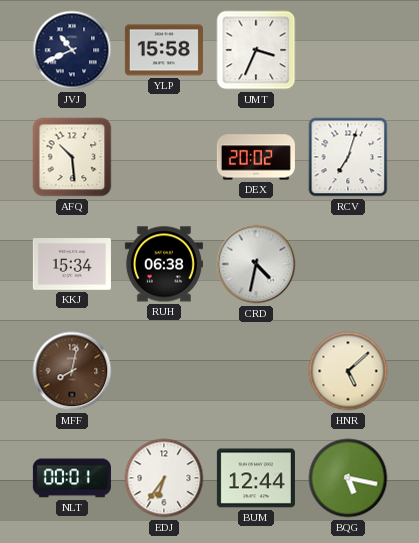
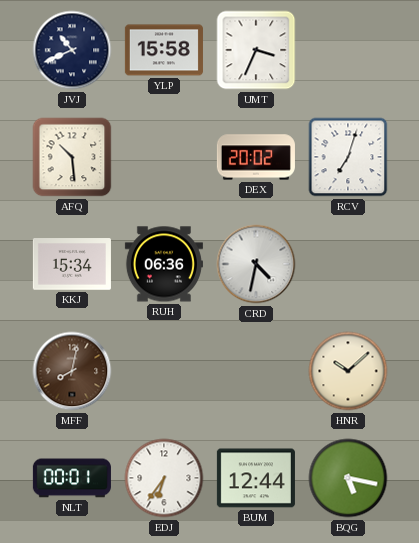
RUH: 06:38 -> 06:36
HNR: 5:08 -> 10:08
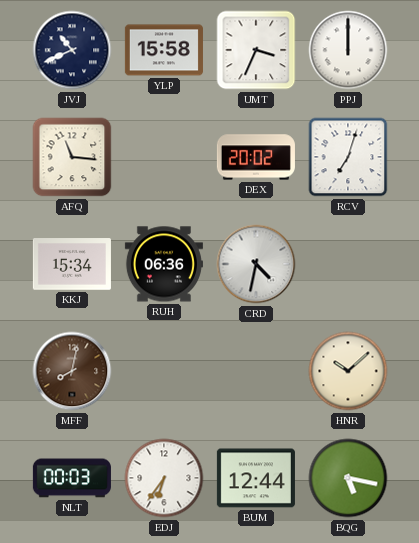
PPJ: none -> 12:00
AFQ: 10:29 -> 11:16
NLT: 00:01 -> 00:03
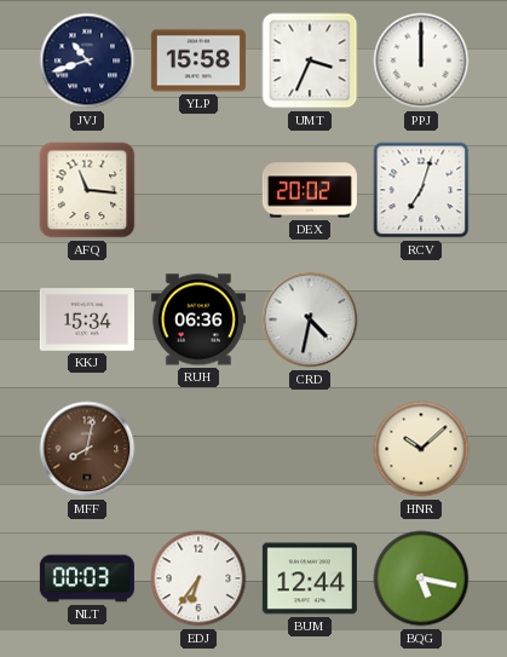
JVJ: 10:41 -> 10:42
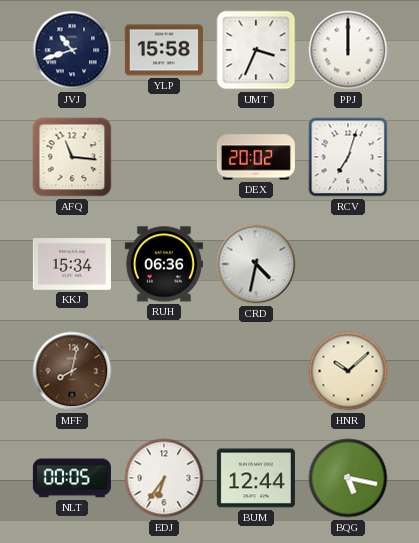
NLT: 00:03 -> 00:05
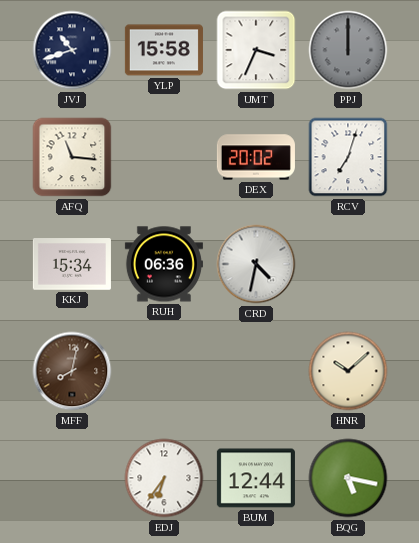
PPJ dial: white -> grey
NLT: 00:05 -> none
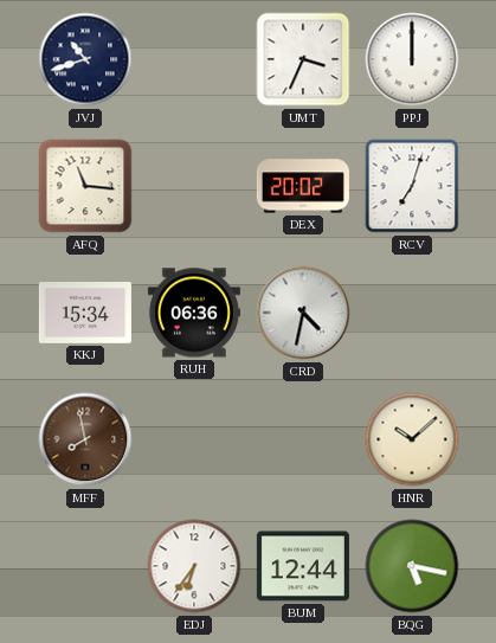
YLP: 15:58 -> none
PPJ dial: grey -> white
MFF: 8:02 -> 7:58
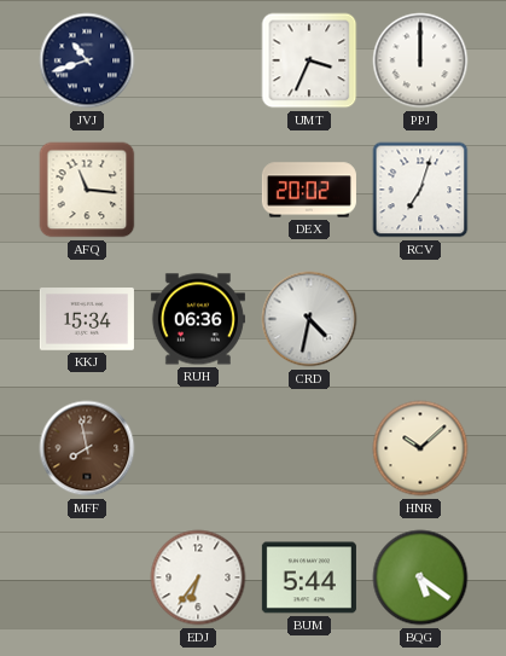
BUM: 12:44 -> 5:44
BQG: 5:17 -> 5:21
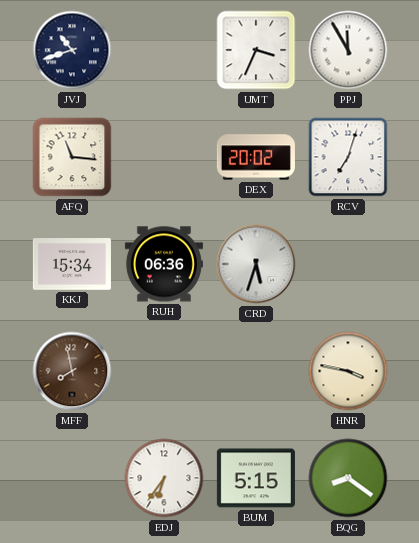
PPJ: 12:00 -> 11:55
CRD: 4:32 -> 5:33
HNR: 10:08 -> 3:47
BUM: 5:44 -> 5:15
BQG: 5:21 -> 8:21
